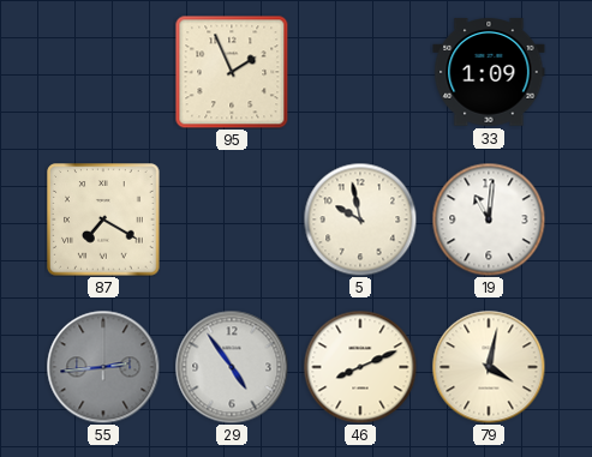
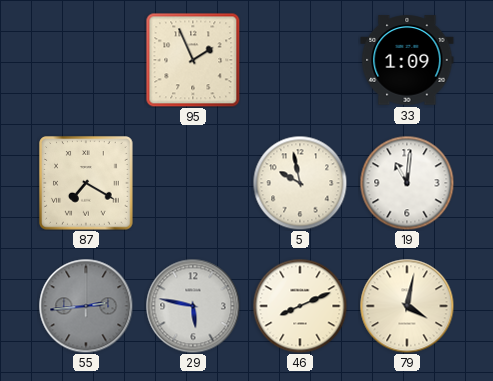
29: 4:54 -> 5:47
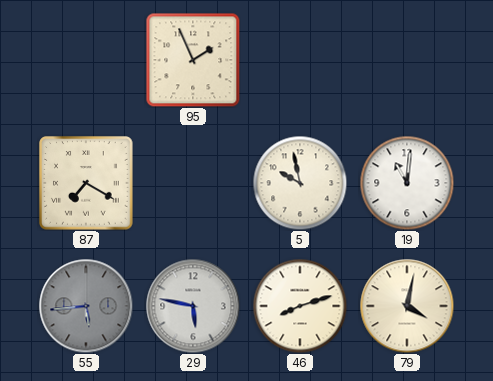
33: 1:09 -> none
55: 2:44 -> 5:44
46: 8:11 -> 8:12
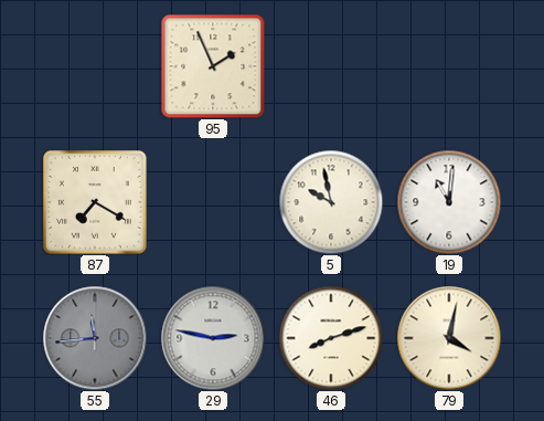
55: 5:44 -> 11:44
29: 5:47 -> 2:47
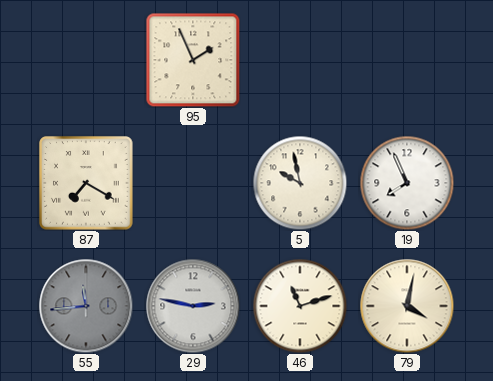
19: 11:01 -> 7:56
46: 8:12 -> 11:12
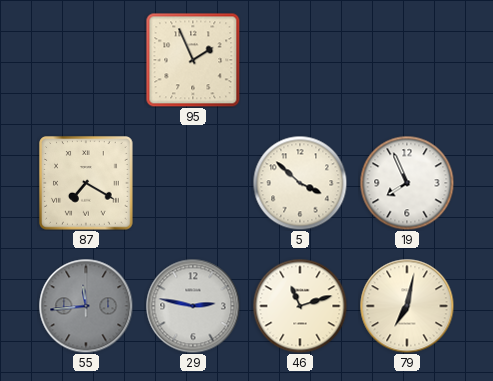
5: 9:58 -> 3:52
79: 4:02 -> 7:02
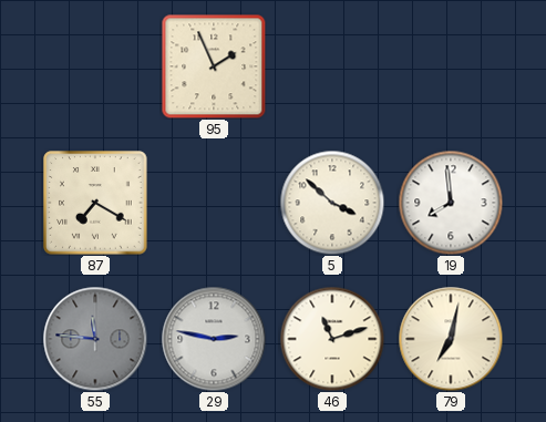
19: 7:56 -> 7:59
55: 11:44 -> 11:46
